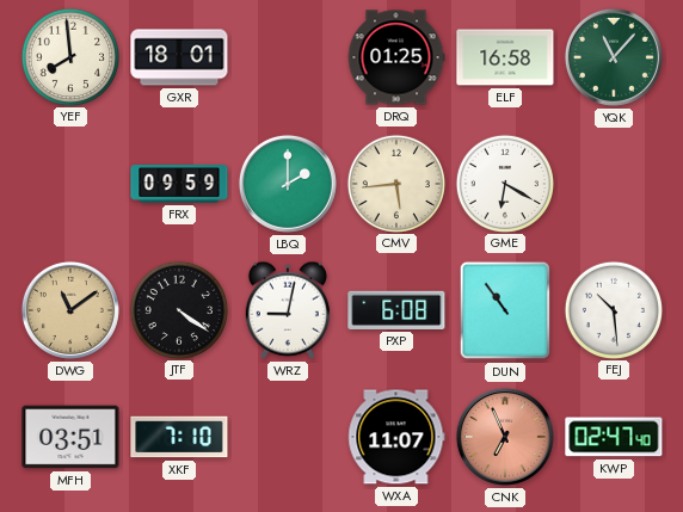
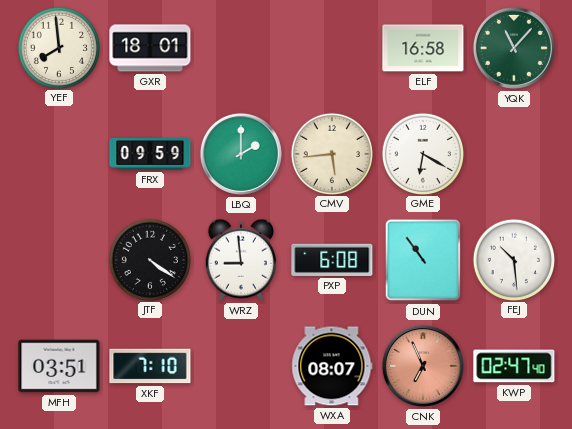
DRQ: 01:25 -> none
DWG: 11:09 -> none
WRZ: 9:02 -> 8:59
WXA: 11:07 -> 08:07
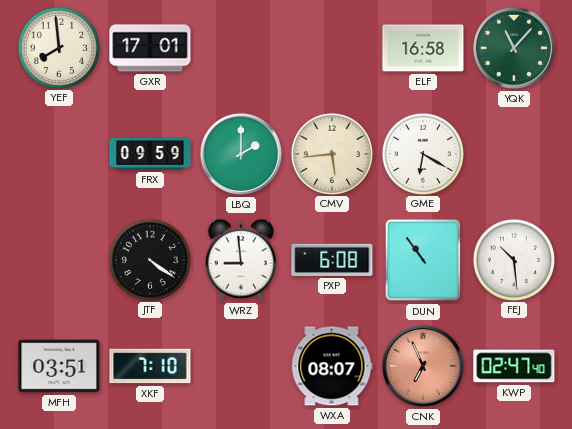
GXR: 18:01 -> 17:01
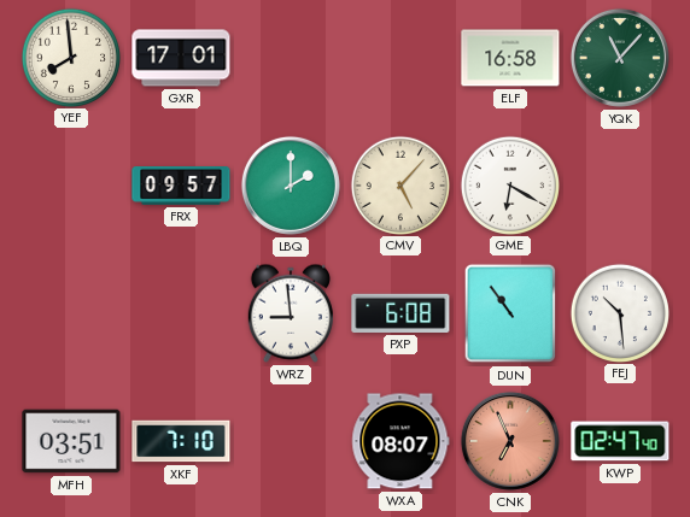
FRX: 09:59 -> 09:57
CMV: 5:44 -> 5:07
JTF: 4:21 -> none
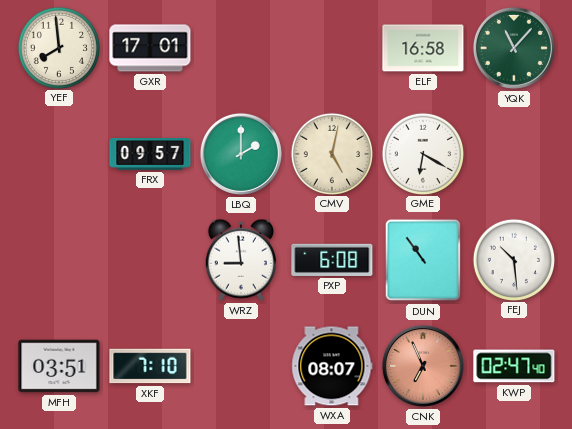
CMV: 5:07 -> 5:02
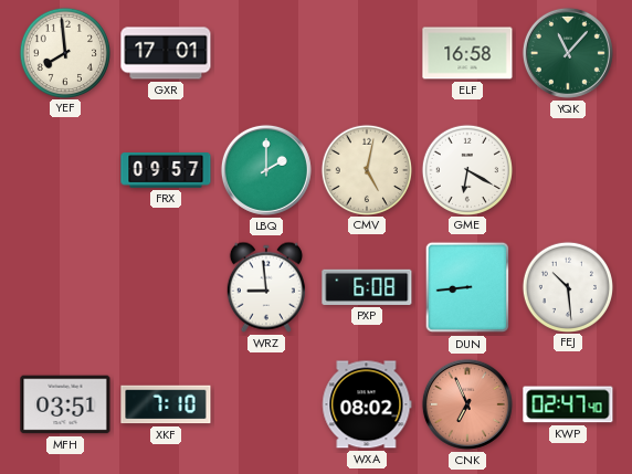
DUN: 10:54 -> 8:44
WXA: 08:07 -> 08:02
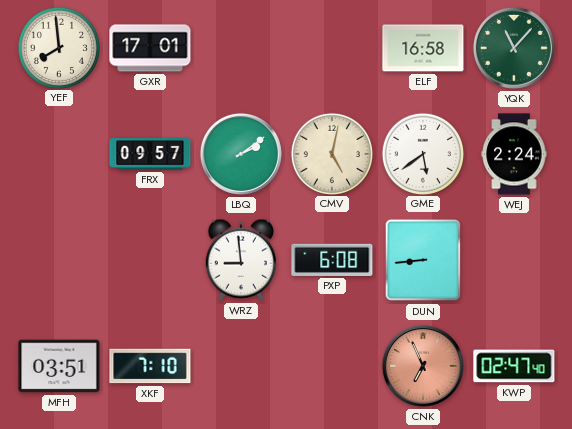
LBQ: 2:00 -> 2:09
GME: 6:20 -> 5:39
WEJ: none -> 2:24
FEJ: 10:29 -> none
WXA: 08:02 -> none
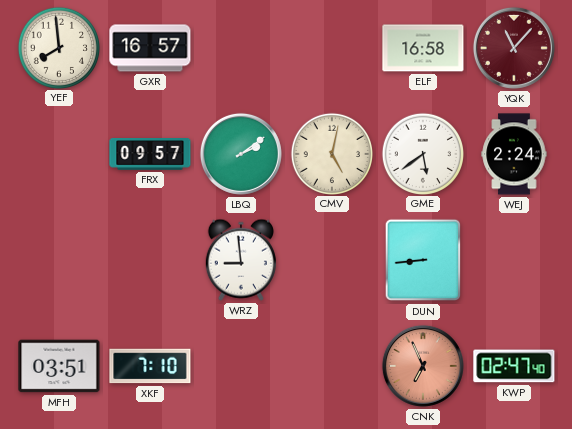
GXR: 17:01 -> 16:57
YQK dial: green -> burgundy
PXP: 6:08 -> none
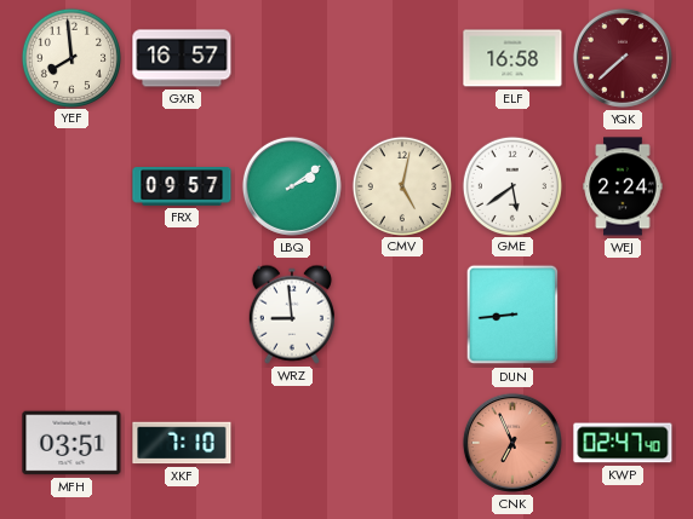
YQK: 11:07 -> 7:38
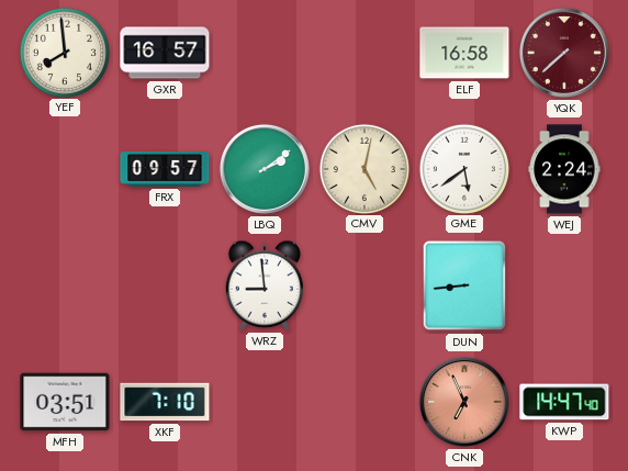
KWP: 02:47 -> 14:47
